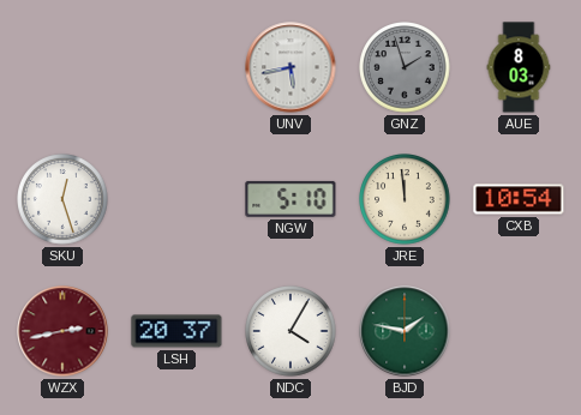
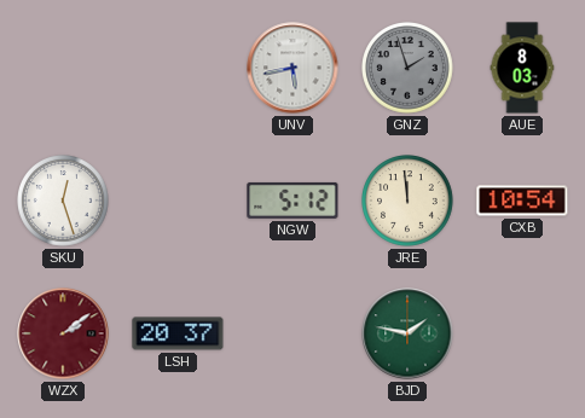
NGW: 5:10 -> 5:12
WZX: 2:43 -> 2:09
NDC: 4:05 -> none
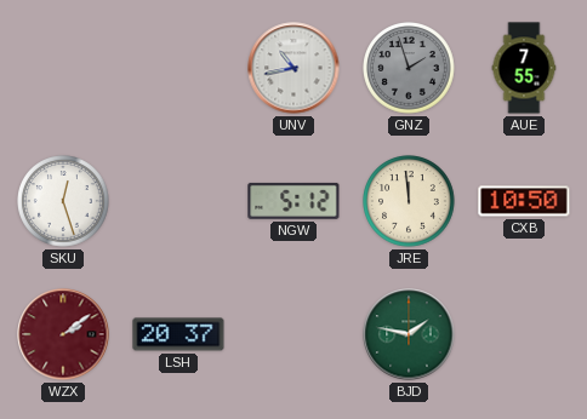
UNV: 5:43 -> 10:43
AUE: 8:03 -> 7:55
CXB: 10:54 -> 10:50
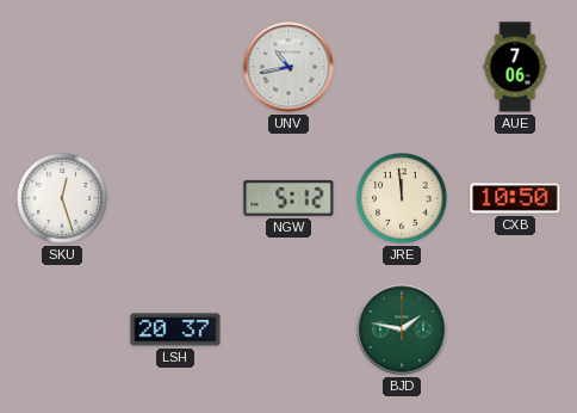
GNZ: 1:57 -> none
AUE: 7:55 -> 7:06
WZX: 2:09 -> none
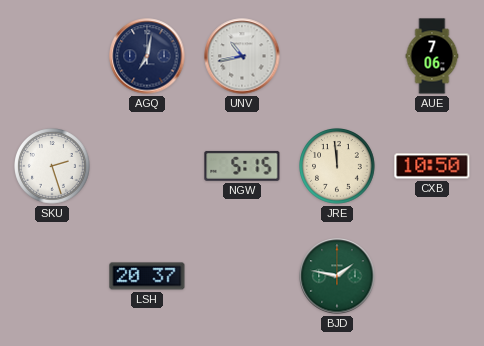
AGQ: none -> 7:02
SKU: 12:27 -> 2:27
NGW: 5:12 -> 5:15
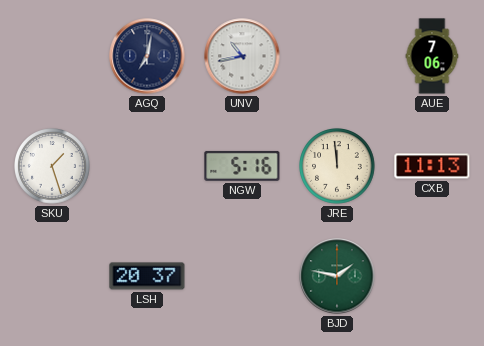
SKU: 2:27 -> 1:27
NGW: 5:15 -> 5:16
CXB: 10:50 -> 11:13
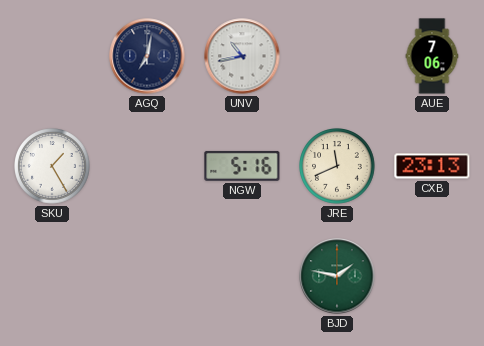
SKU: 1:27 -> 1:25
JRE: 11:59 -> 11:41
CXB: 11:13 -> 23:13
LSH: 20:37 -> none
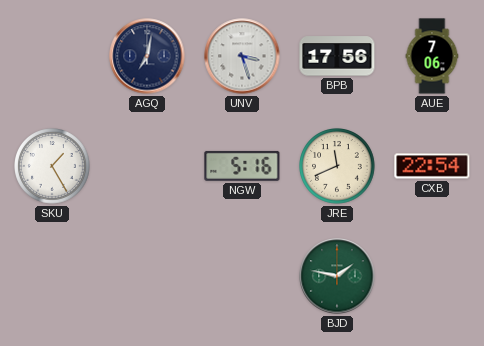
UNV: 10:43 -> 3:27
BPB: none -> 17:56
CXB: 23:13 -> 22:54
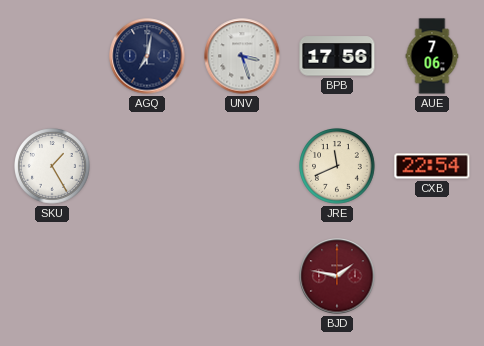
NGW: 5:16 -> none
BJD dial: green -> burgundy
